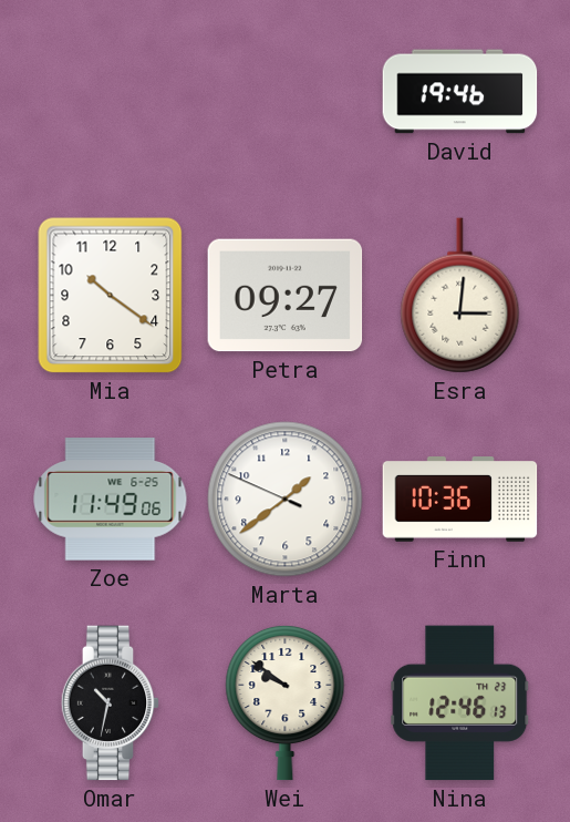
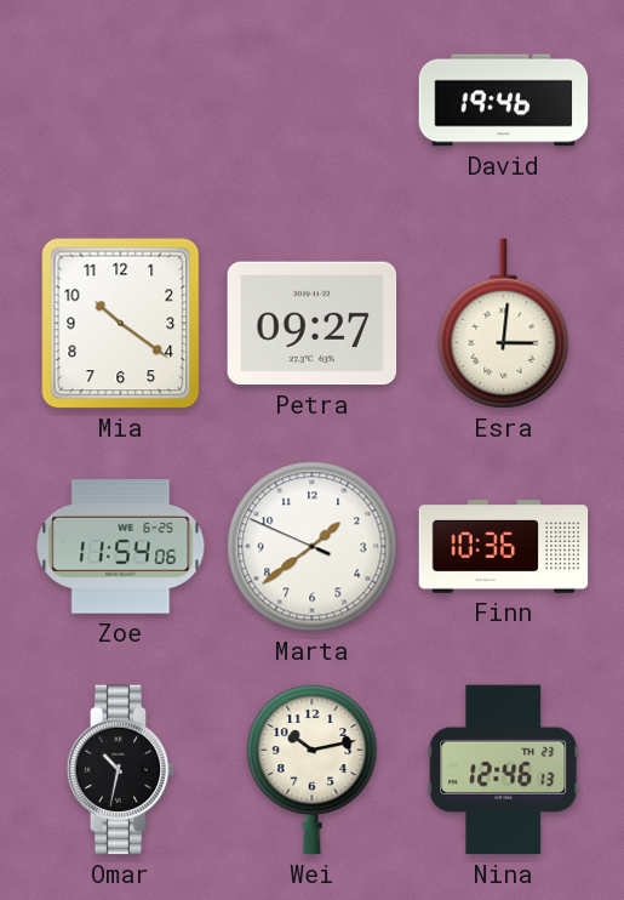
Zoe: 11:49 -> 11:54
Wei: 9:51 -> 10:13
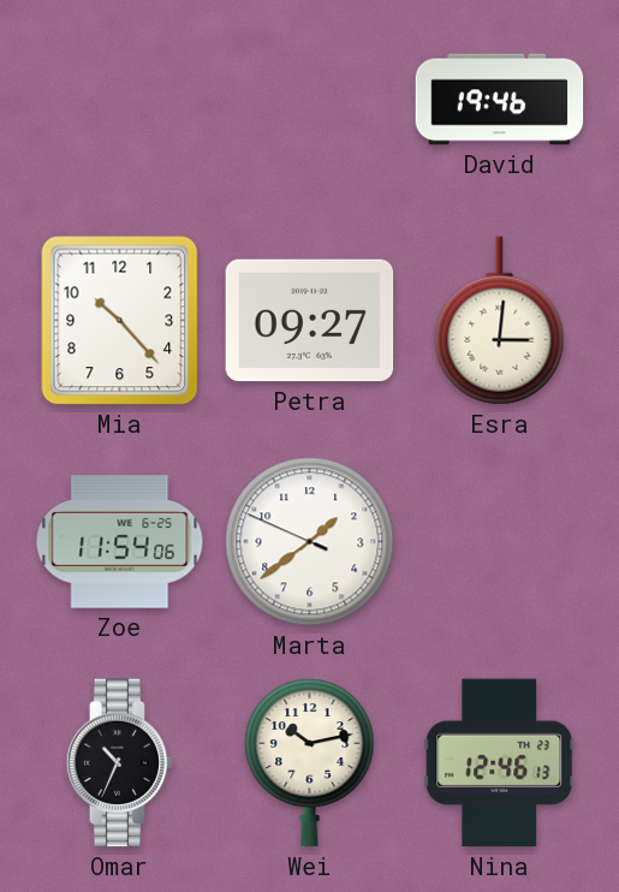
Mia: 10:21 -> 10:23
Finn: 10:36 -> none
Omar: 10:32 -> 10:34
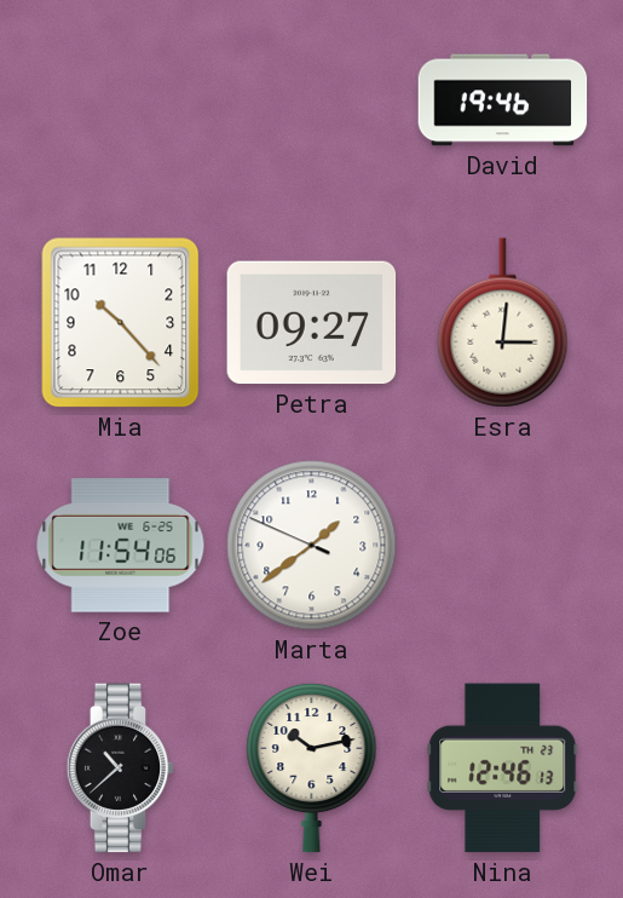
Omar: 10:34 -> 10:38
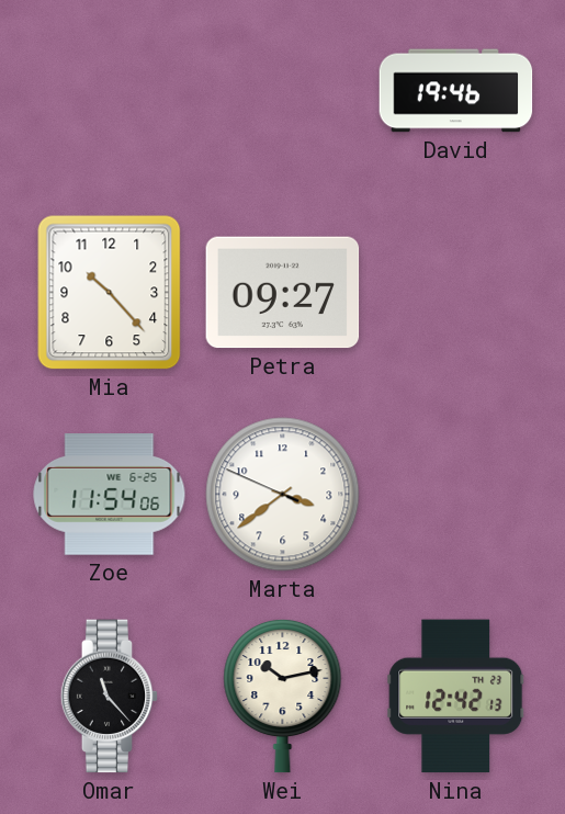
Esra: 3:01 -> none
Marta: 1:38 -> 3:38
Omar: 10:38 -> 11:23
Nina: 12:46 -> 12:42
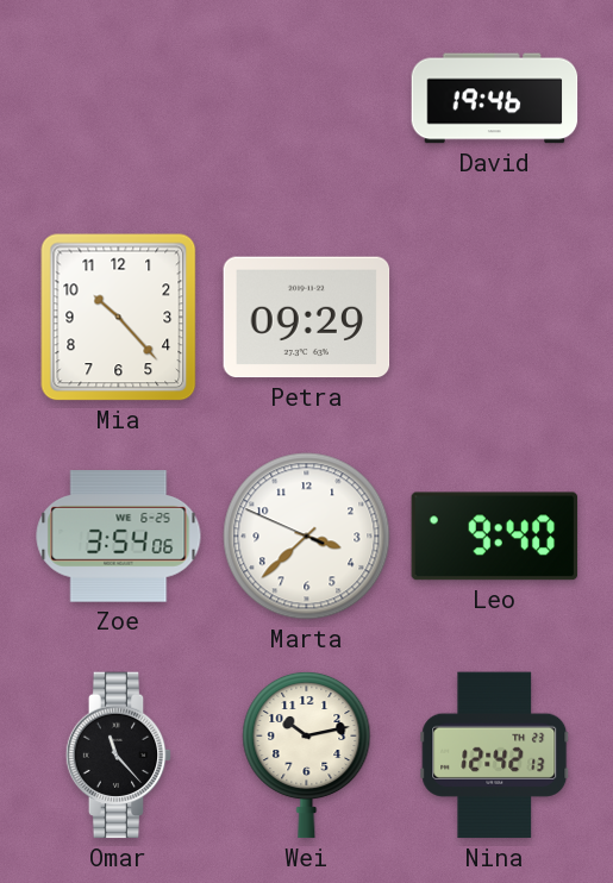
Petra: 09:27 -> 09:29
Zoe: 11:54 -> 3:54
Marta: 3:38 -> 3:37
Leo: none -> 9:40
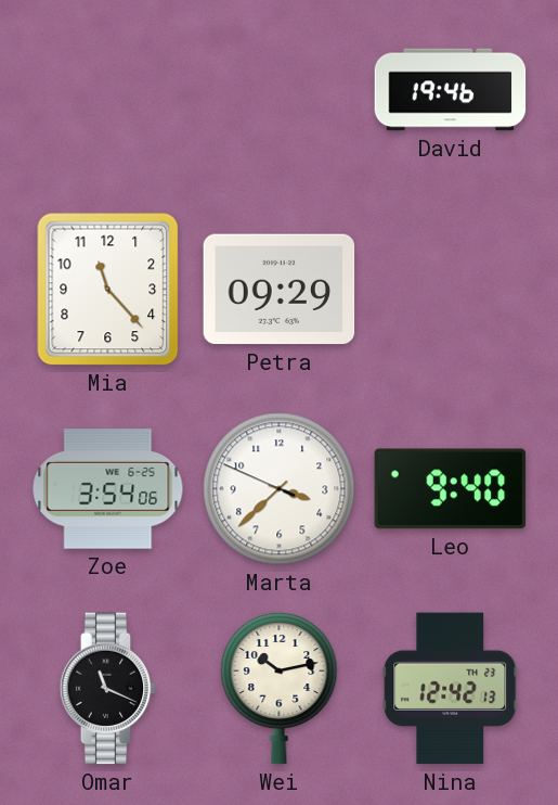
Mia: 10:23 -> 11:23
Omar: 11:23 -> 11:19
